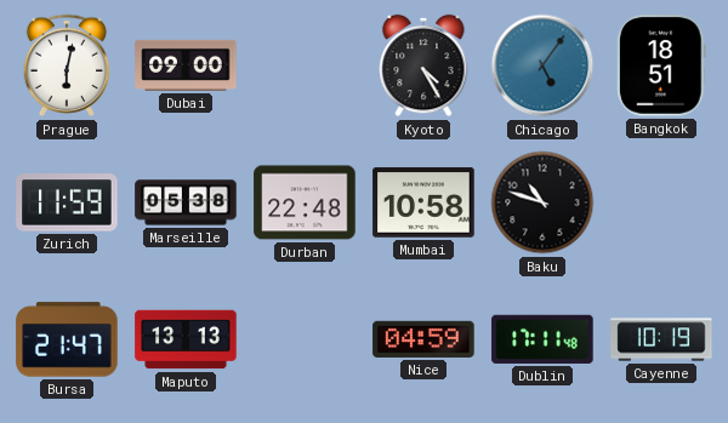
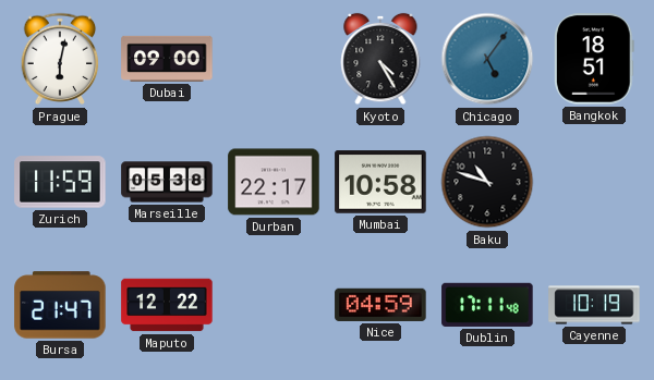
Durban: 22:48 -> 22:17
Maputo: 13:13 -> 12:22
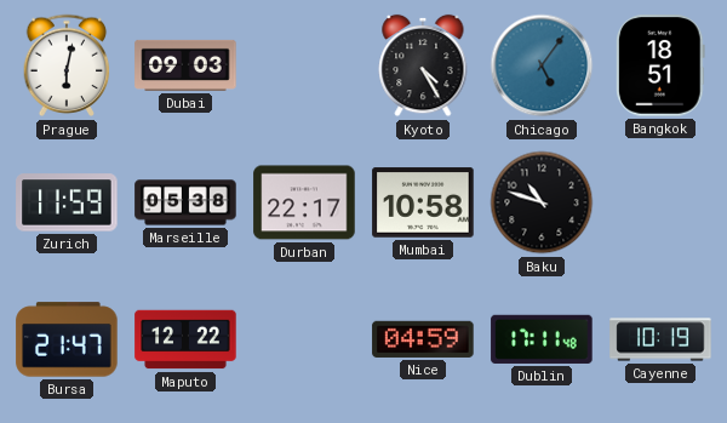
Dubai: 09:00 -> 09:03
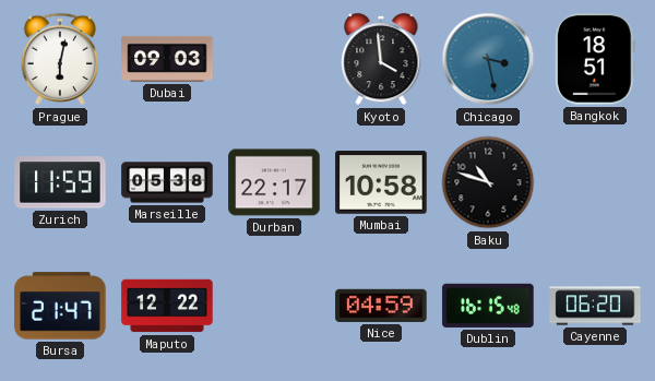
Kyoto: 4:25 -> 3:59
Chicago: 5:06 -> 3:28
Dublin: 17:11 -> 16:15
Cayenne: 10:19 -> 06:20
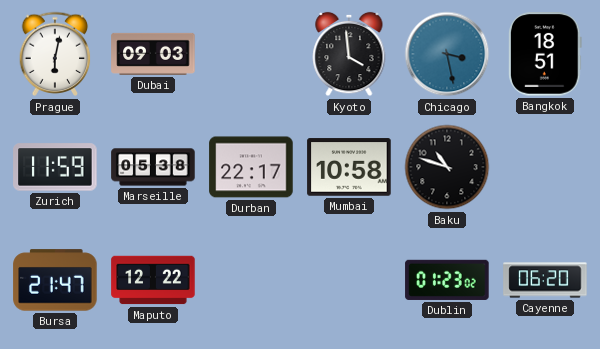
Nice: 04:59 -> none
Dublin: 16:15 -> 01:23
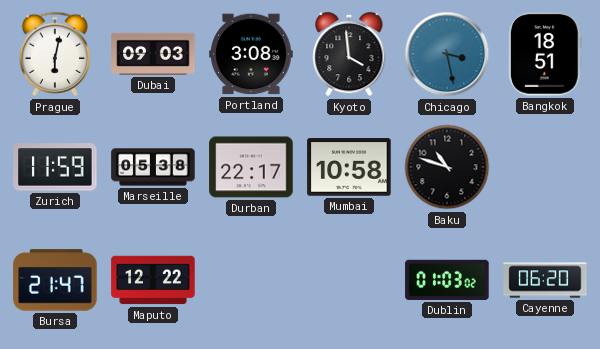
Portland: none -> 3:08
Dublin: 01:23 -> 01:03
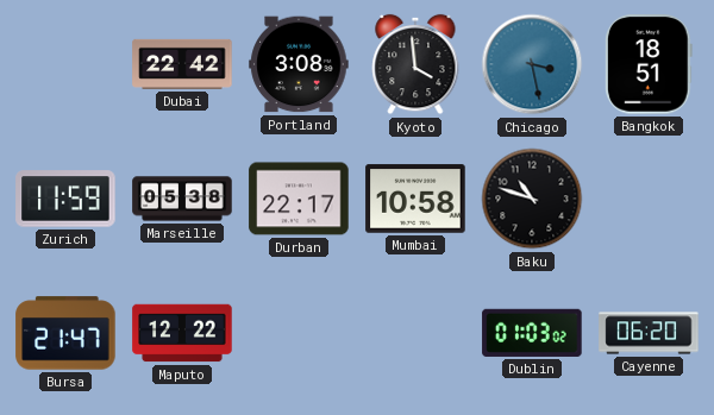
Prague: 6:02 -> none
Dubai: 09:03 -> 22:42
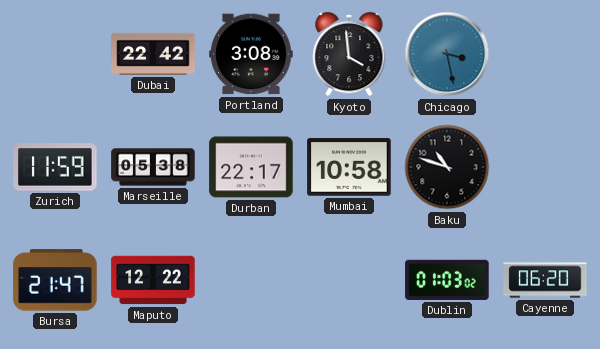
Bangkok: 18:51 -> none
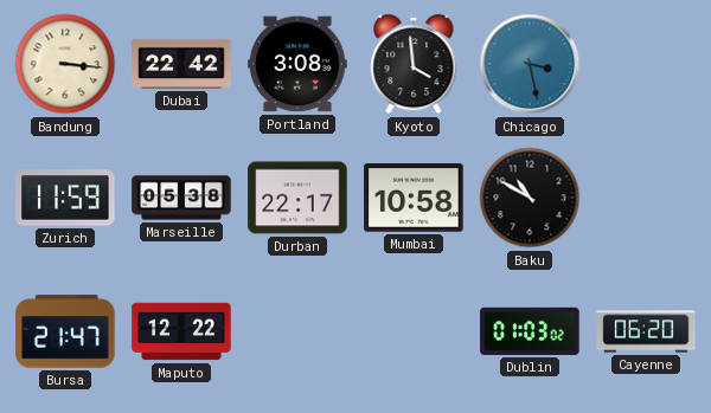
Bandung: none -> 3:16
Baku: 10:48 -> 10:50
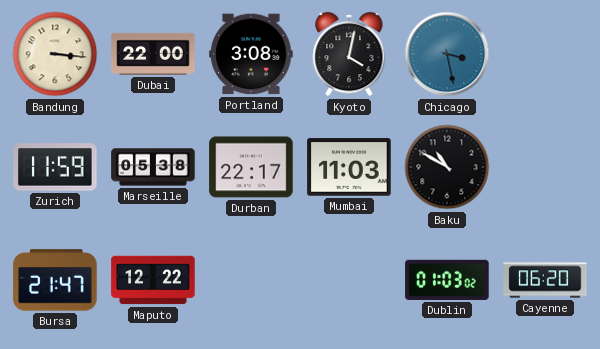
Dubai: 22:42 -> 22:00
Kyoto: 3:59 -> 4:02
Mumbai: 10:58 -> 11:03
